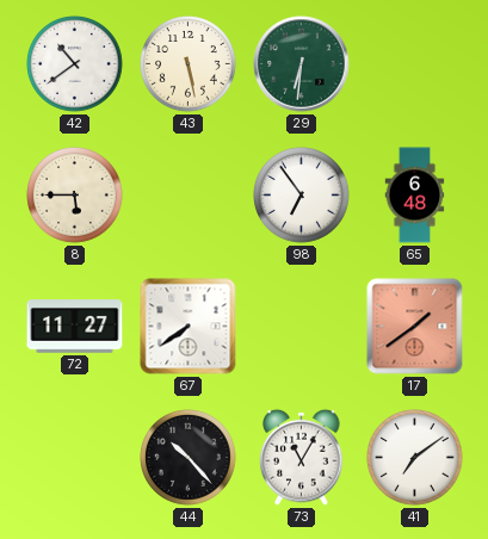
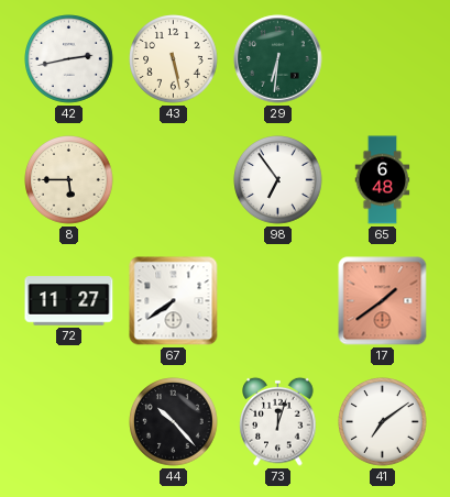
42: 10:39 -> 2:43
73: 11:05 -> 12:03
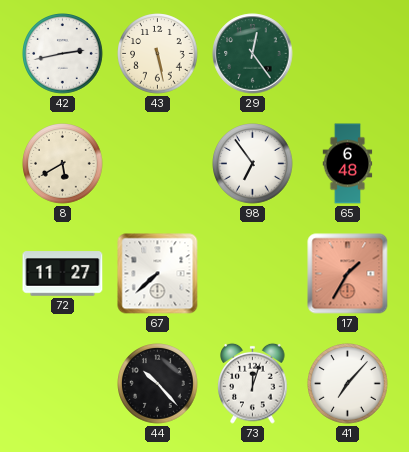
29: 6:31 -> 12:24
8: 5:45 -> 5:40
67: 7:39 -> 7:38
17: 1:39 -> 1:35
41: 7:09 -> 7:07
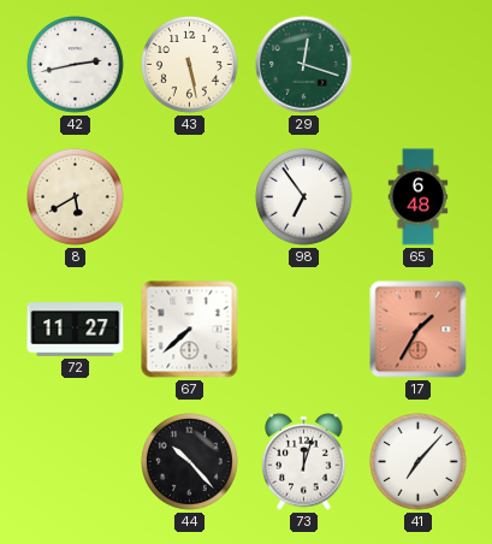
29: 12:24 -> 12:18
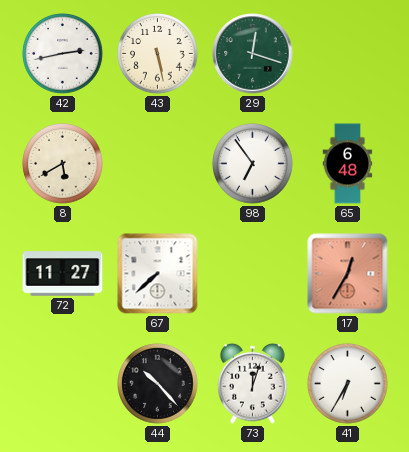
17: 1:35 -> 12:35
41: 7:07 -> 6:35
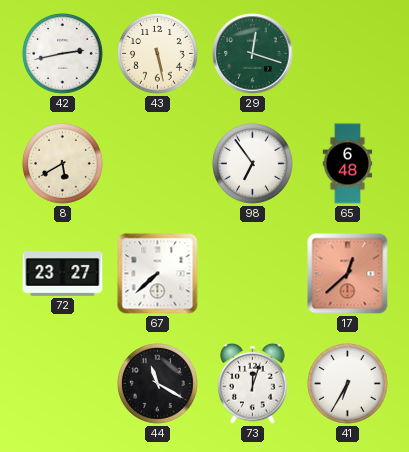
72: 11:27 -> 23:27
17: 12:35 -> 12:38
44: 10:23 -> 11:20
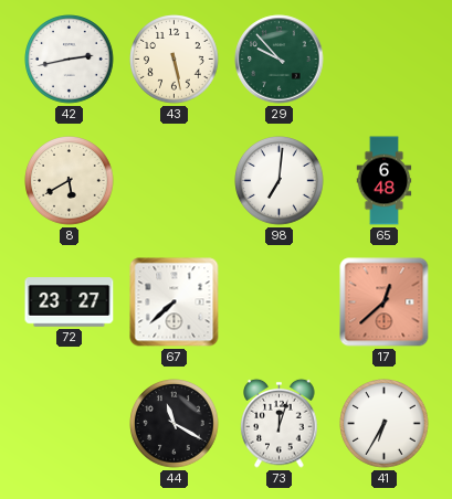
29: 12:18 -> 9:53
98: 6:54 -> 7:01
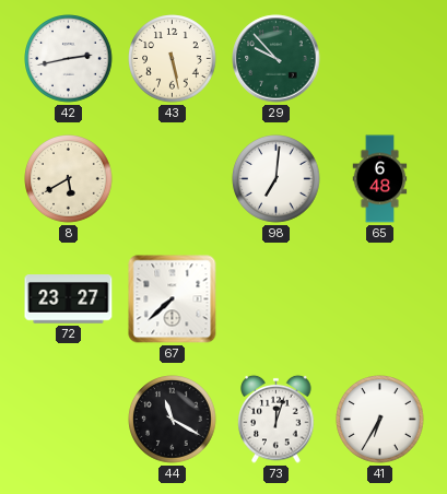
17: 12:38 -> none
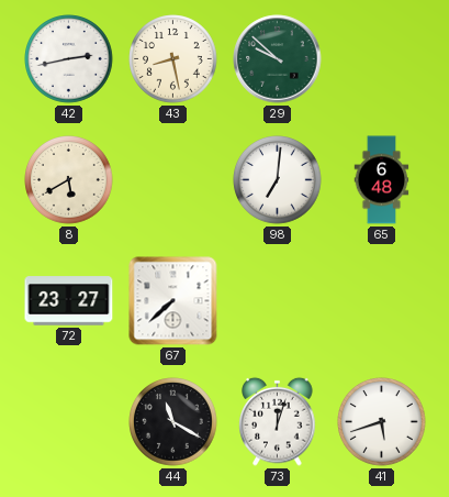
43: 5:28 -> 8:28
29: 9:53 -> 9:52
41: 6:35 -> 5:42
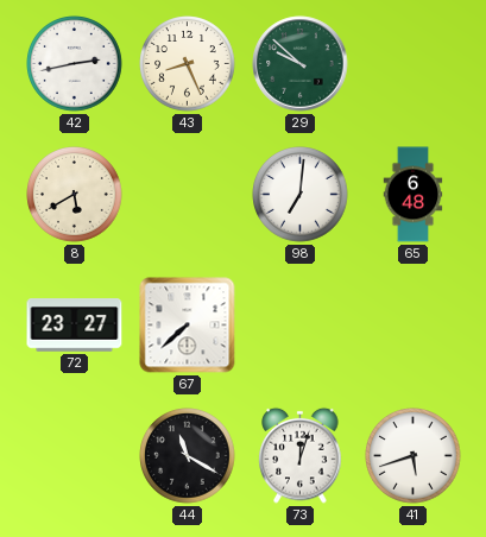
43: 8:28 -> 8:26
